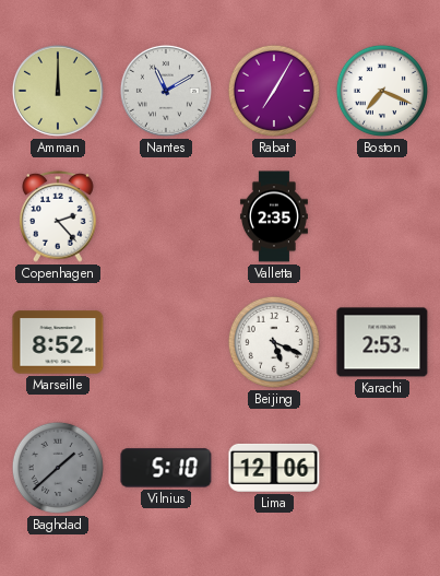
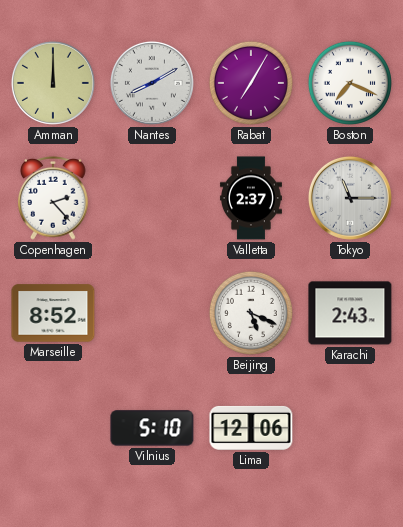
Nantes: 11:10 -> 8:10
Valletta: 2:35 -> 2:37
Tokyo: none -> 11:15
Karachi: 2:53 -> 2:43
Baghdad: 1:38 -> none
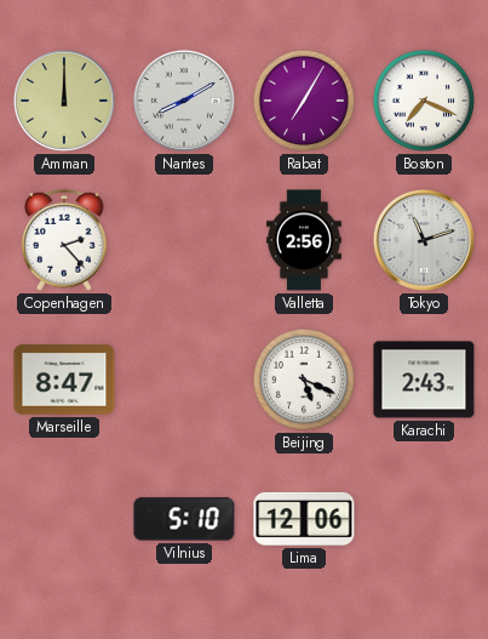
Valletta: 2:37 -> 2:56
Tokyo: 11:15 -> 11:12
Marseille: 8:52 -> 8:47
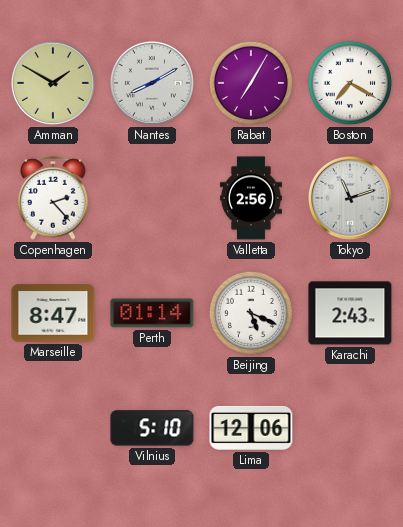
Amman: 12:00 -> 1:50
Boston: 7:19 -> 7:20
Perth: none -> 01:14
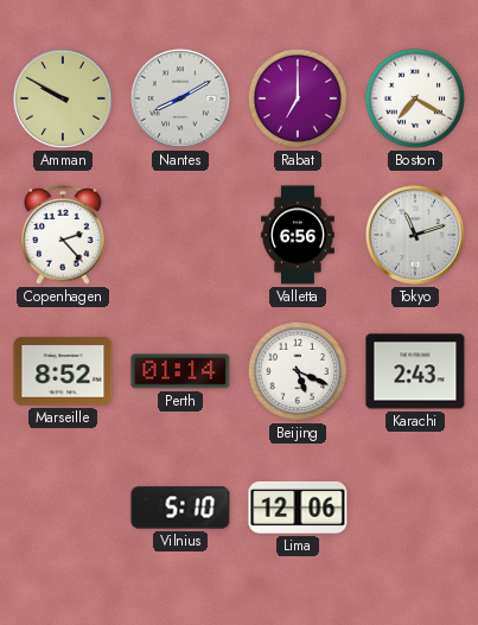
Amman: 1:50 -> 9:50
Rabat: 7:05 -> 7:00
Valletta: 2:56 -> 6:56
Marseille: 8:47 -> 8:52
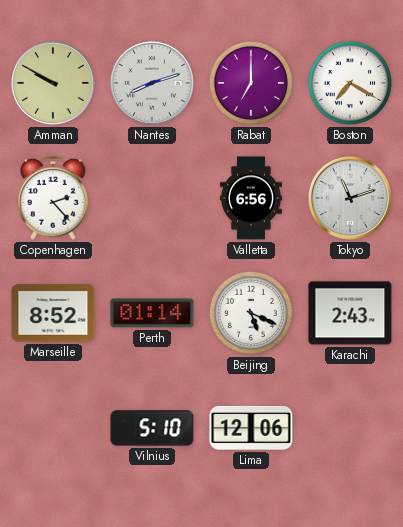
Nantes: 8:10 -> 8:12
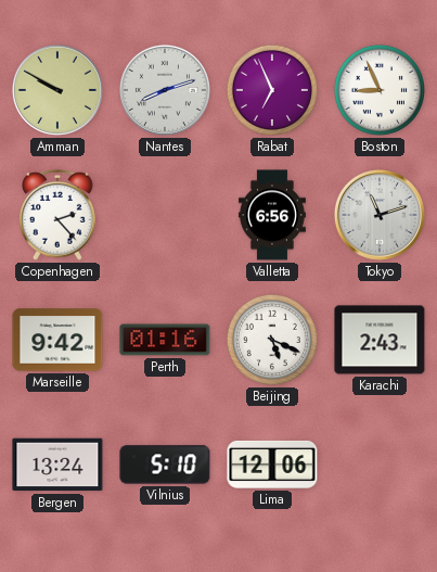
Rabat: 7:00 -> 6:56
Boston: 7:20 -> 8:56
Marseille: 8:52 -> 9:42
Perth: 01:14 -> 01:16
Bergen: none -> 13:24
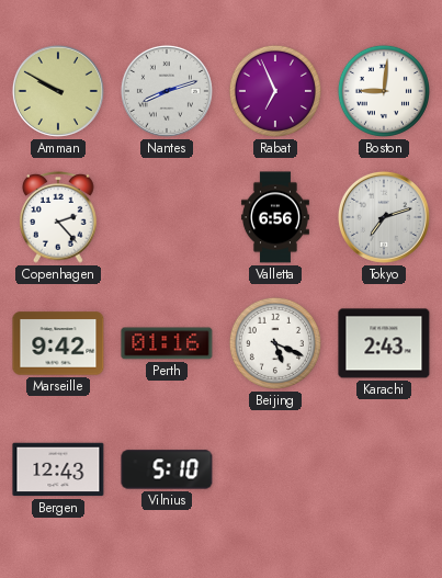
Boston: 8:56 -> 9:01
Tokyo: 11:12 -> 7:12
Bergen: 13:24 -> 12:43
Lima: 12:06 -> none
